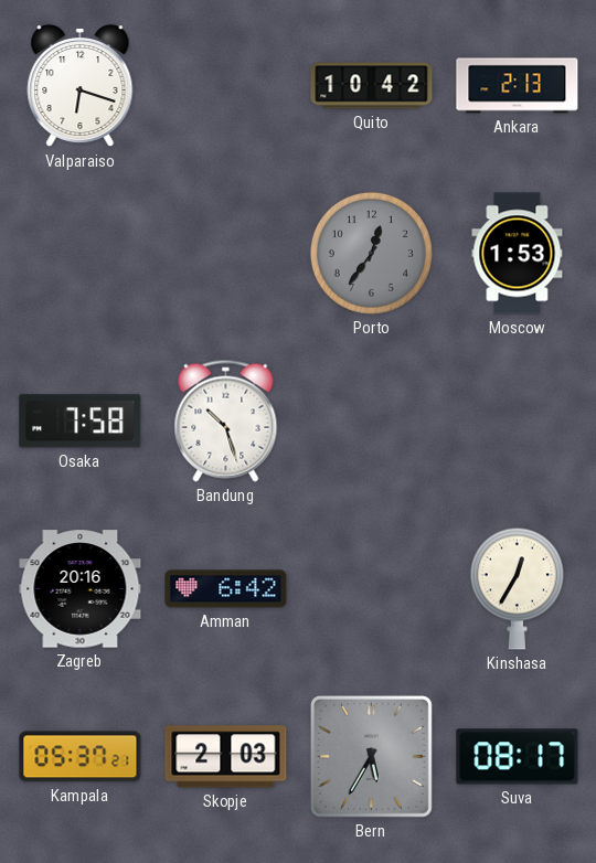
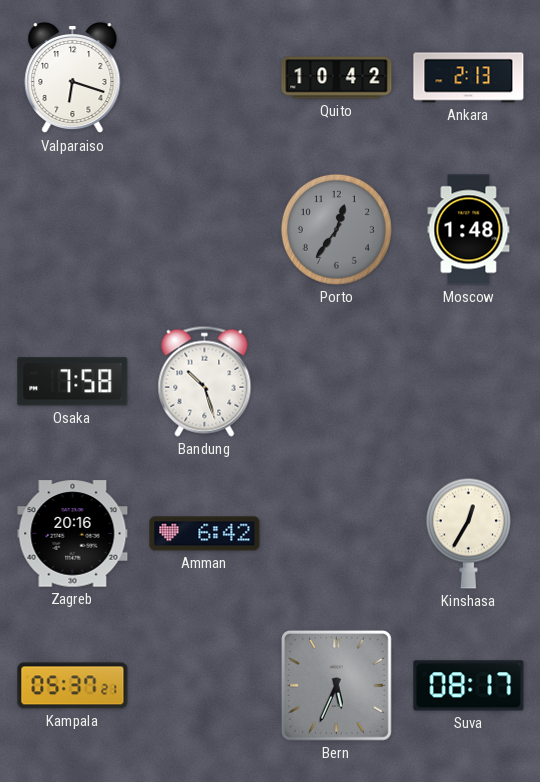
Moscow: 1:53 -> 1:48
Skopje: 2:03 -> none
Bern: 5:35 -> 5:34
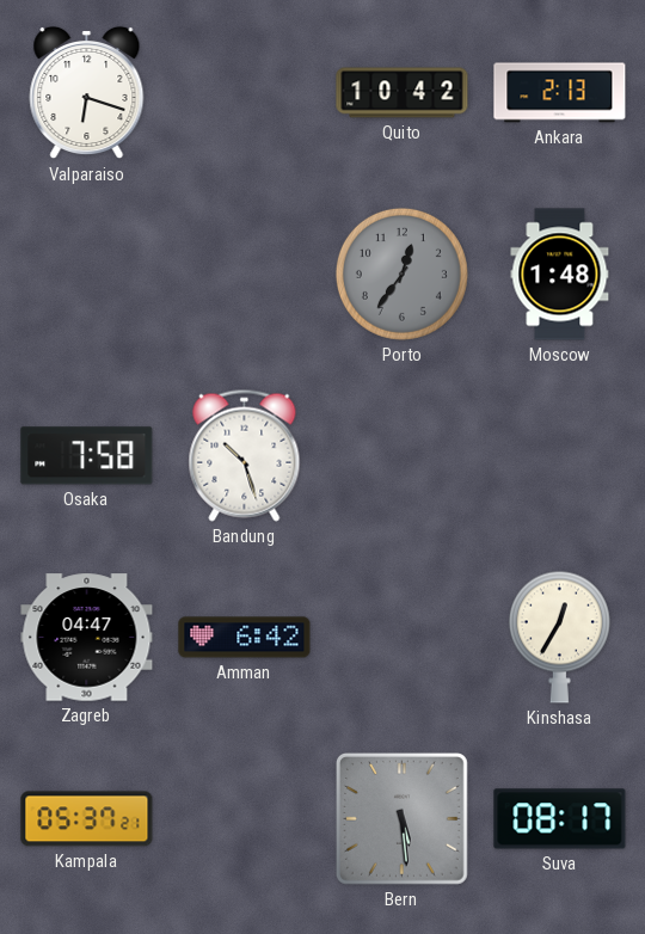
Zagreb: 20:16 -> 04:47
Bern: 5:34 -> 5:29
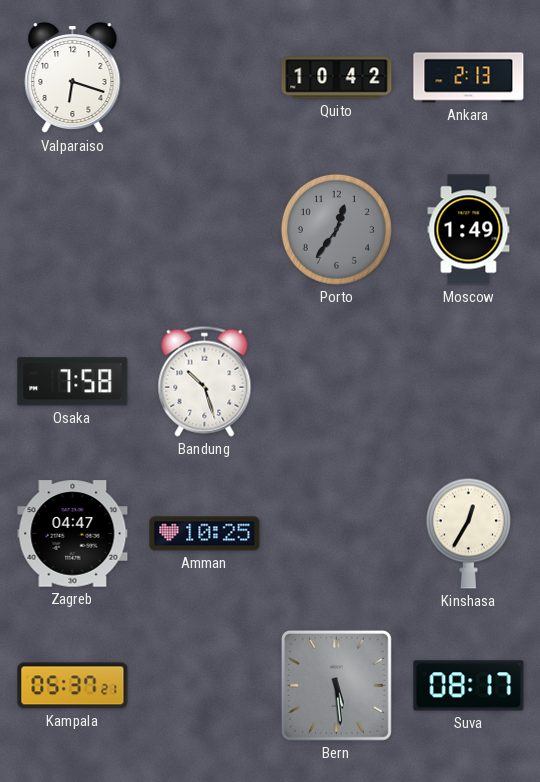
Moscow: 1:48 -> 1:49
Amman: 6:42 -> 10:25
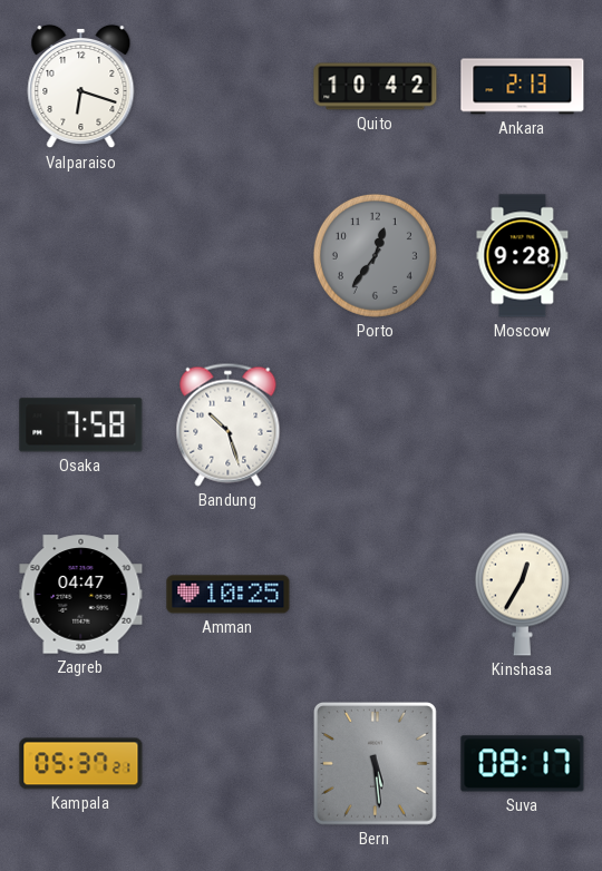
Moscow: 1:49 -> 9:28
